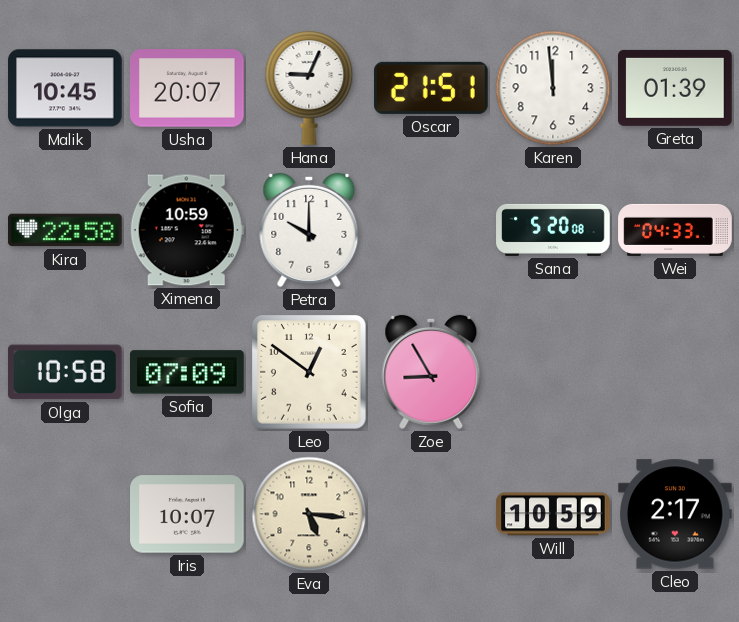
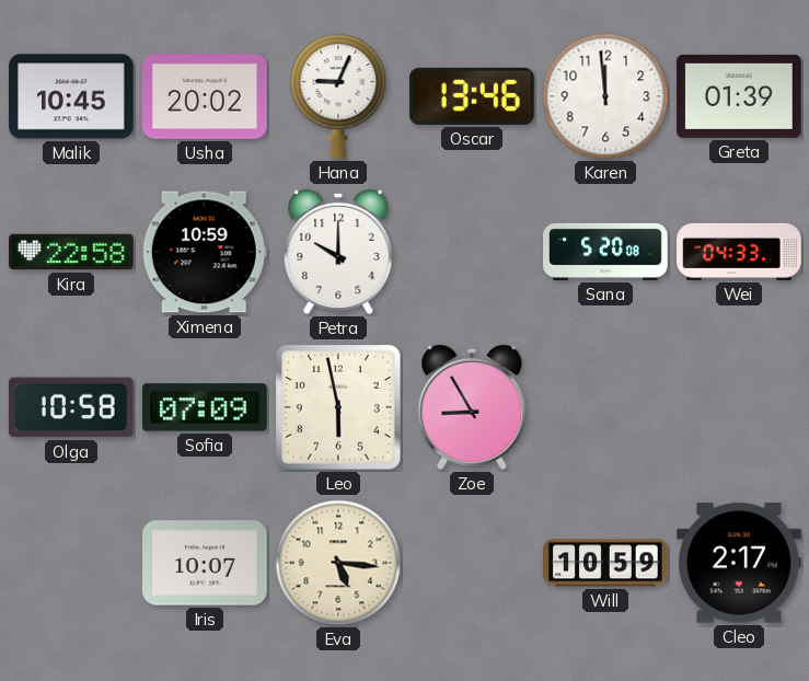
Usha: 20:07 -> 20:02
Oscar: 21:51 -> 13:46
Leo: 12:51 -> 5:58
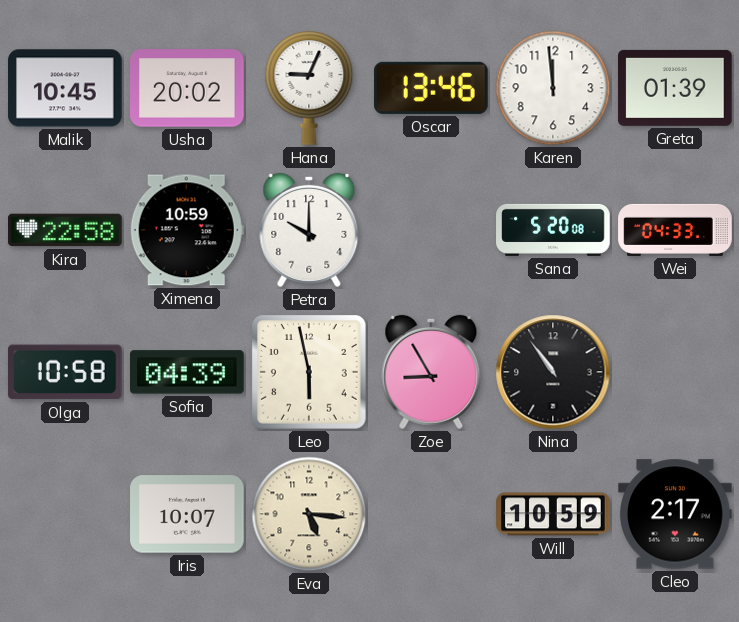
Sofia: 07:09 -> 04:39
Nina: none -> 10:54
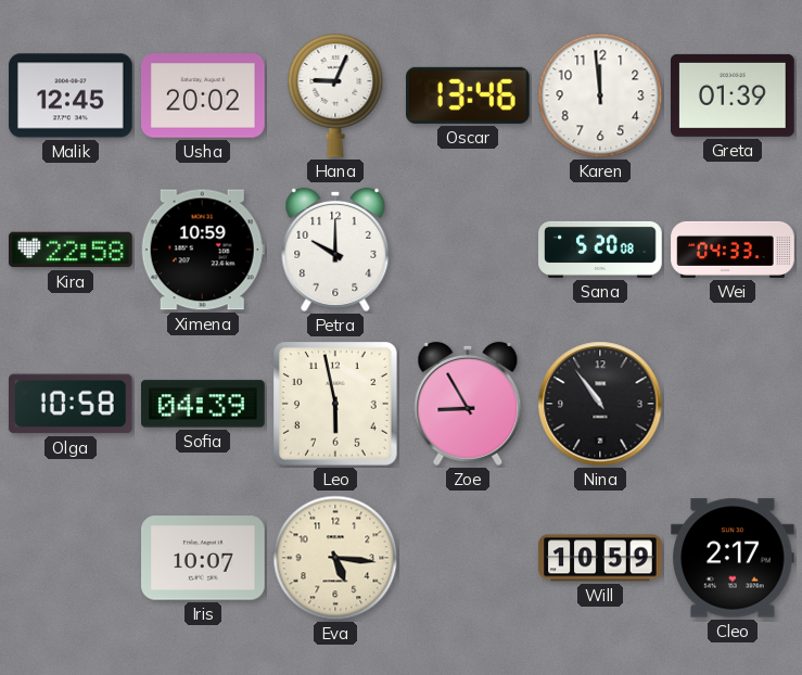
Malik: 10:45 -> 12:45
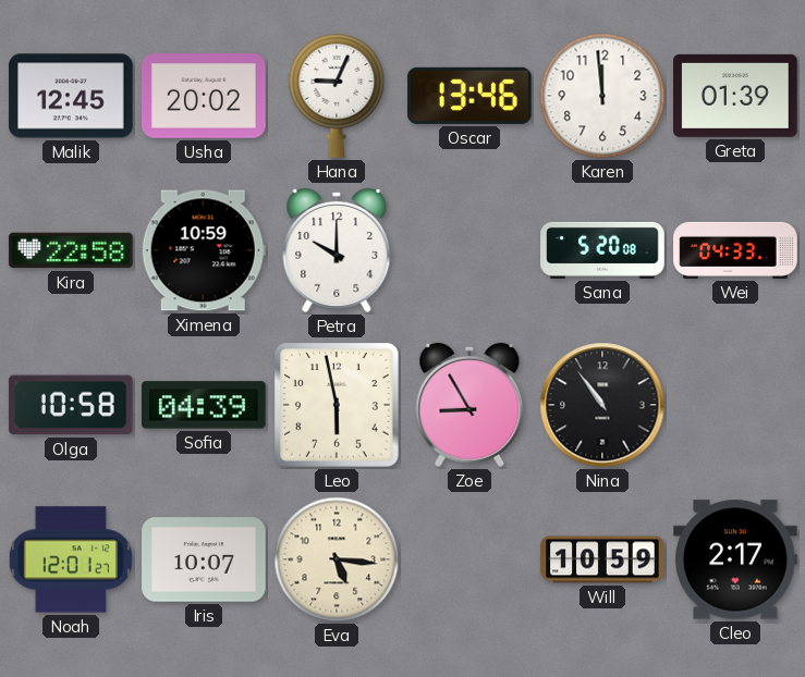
Noah: none -> 12:01
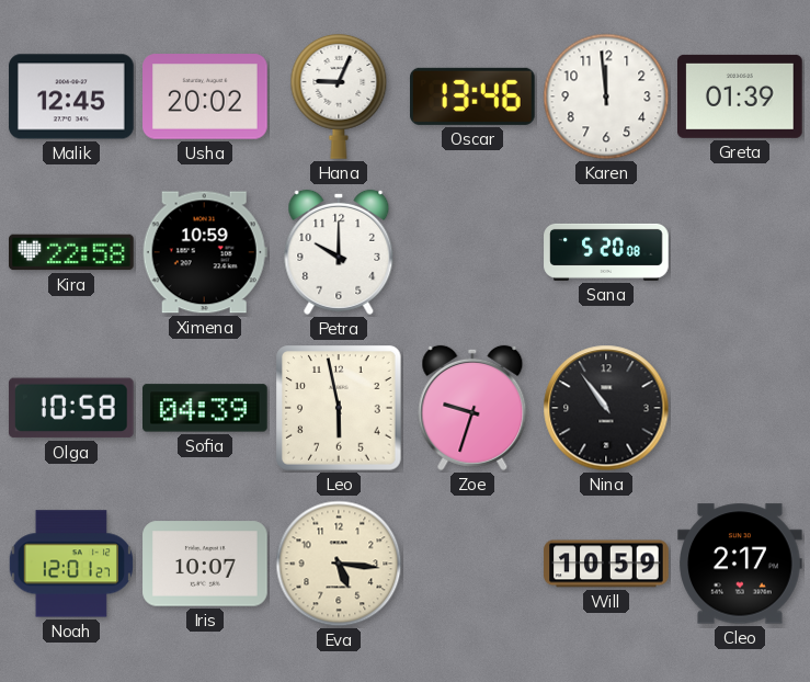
Wei: 04:33 -> none
Zoe: 8:55 -> 9:33
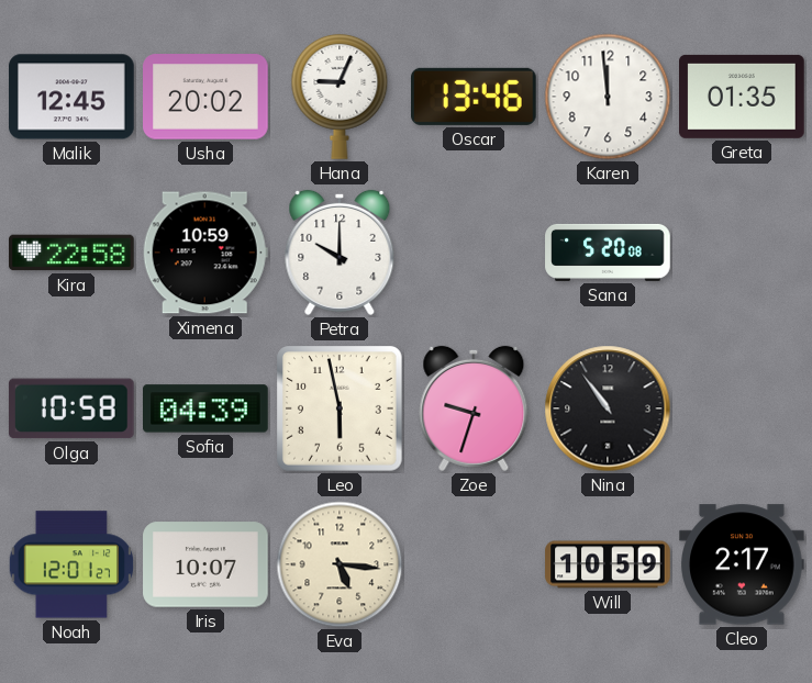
Greta: 01:39 -> 01:35
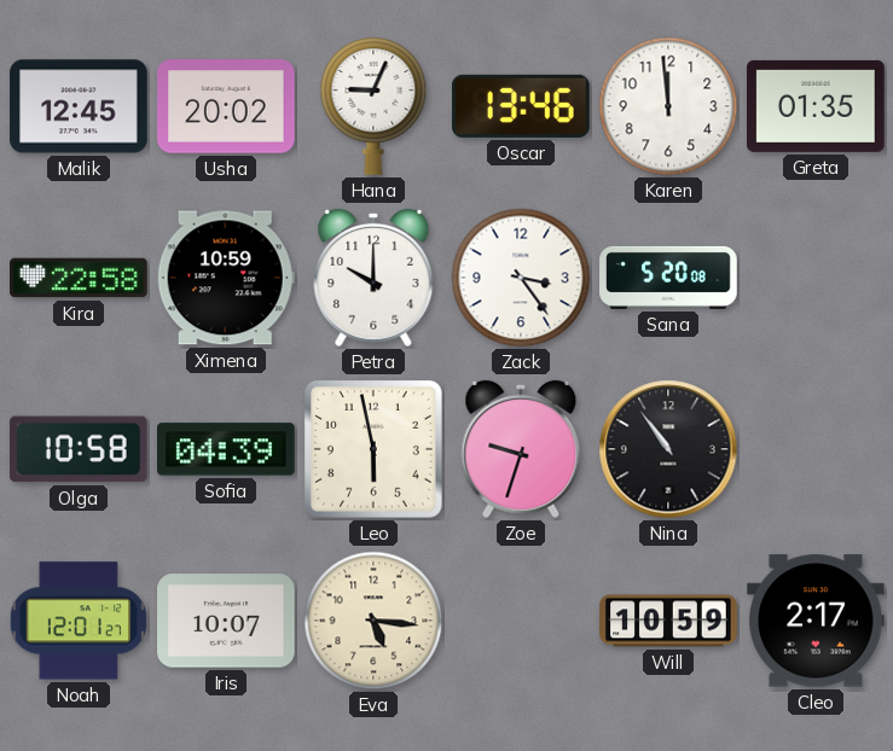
Zack: none -> 3:24
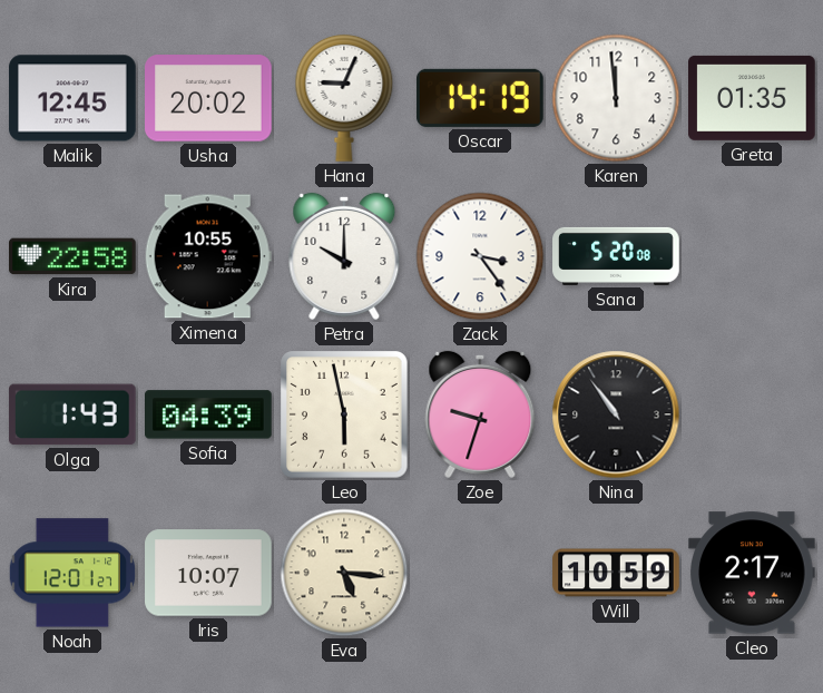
Oscar: 13:46 -> 14:19
Ximena: 10:59 -> 10:55
Olga: 10:58 -> 1:43
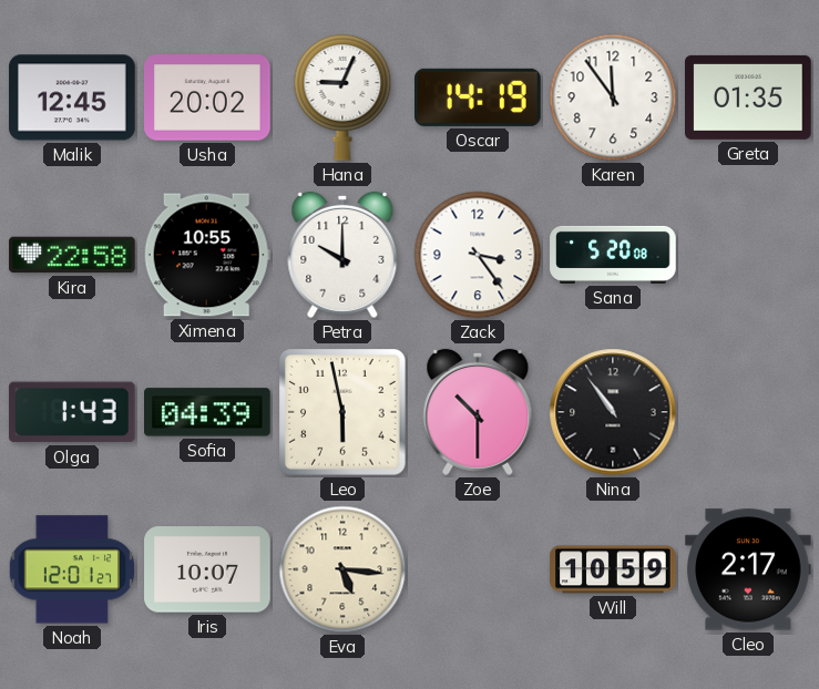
Karen: 11:59 -> 11:54
Zoe: 9:33 -> 10:30
